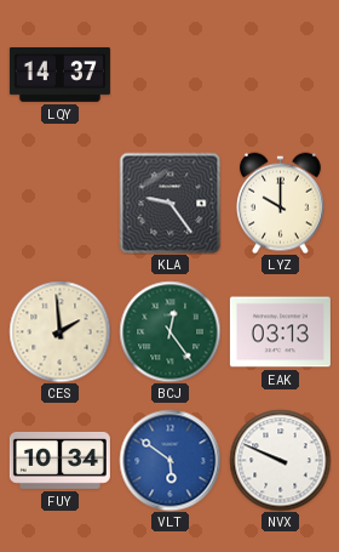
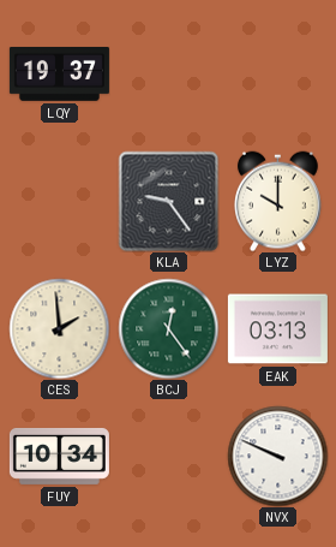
LQY: 14:37 -> 19:37
VLT: 5:51 -> none
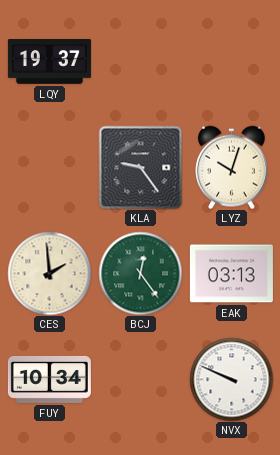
LYZ: 10:00 -> 10:03
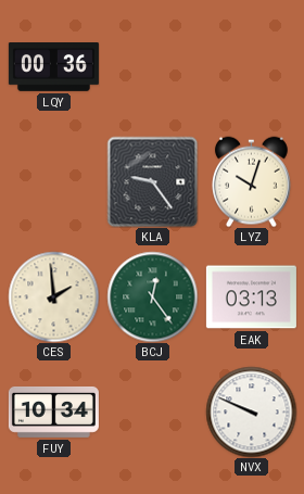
LQY: 19:37 -> 00:36
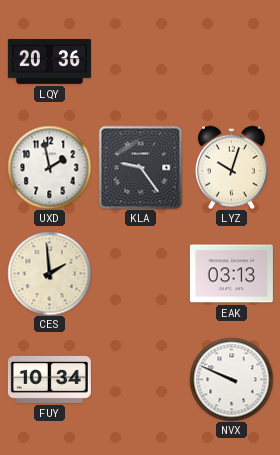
LQY: 00:36 -> 20:36
UXD: none -> 1:58
BCJ: 12:24 -> none
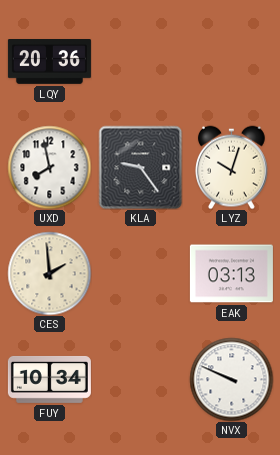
UXD: 1:58 -> 7:58
